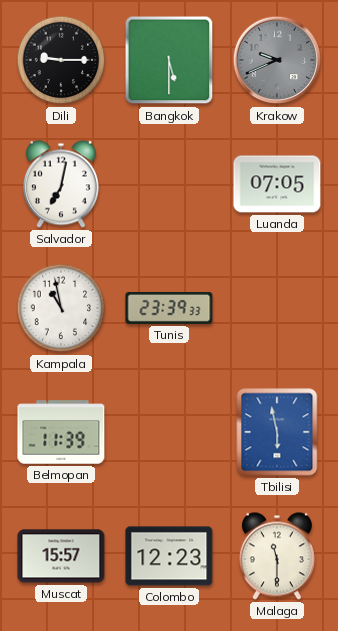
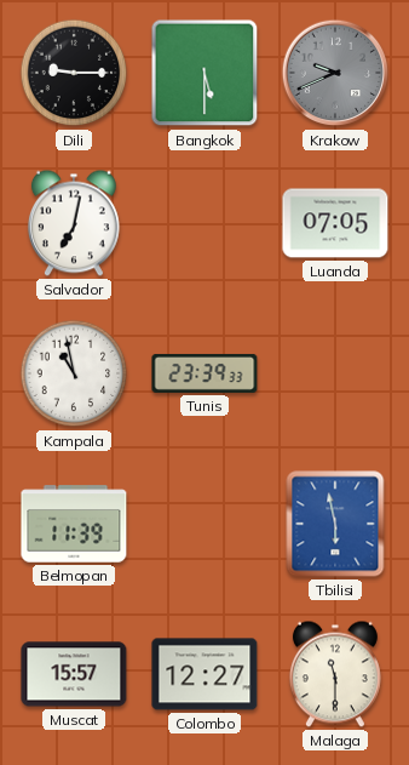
Colombo: 12:23 -> 12:27
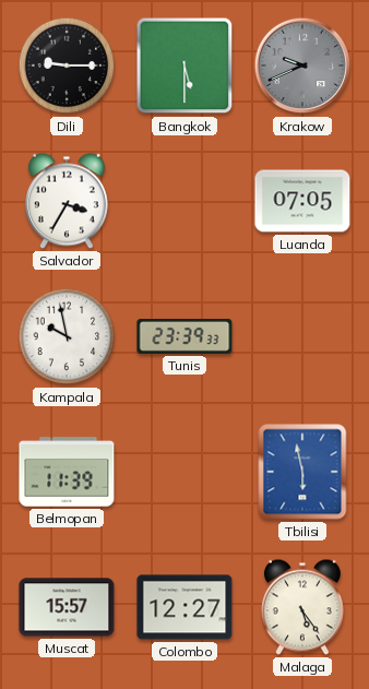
Salvador: 7:02 -> 3:35
Kampala: 10:58 -> 9:58
Malaga: 11:30 -> 5:24
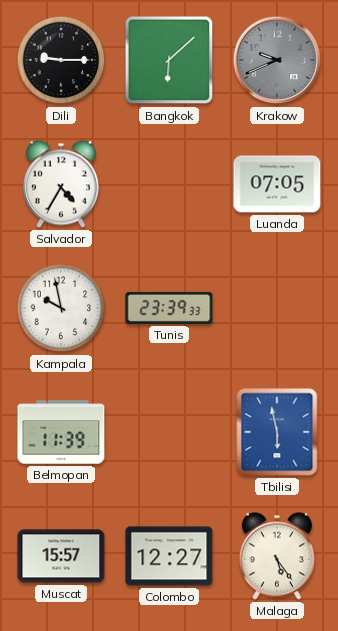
Bangkok: 5:30 -> 6:08
Salvador: 3:35 -> 4:35
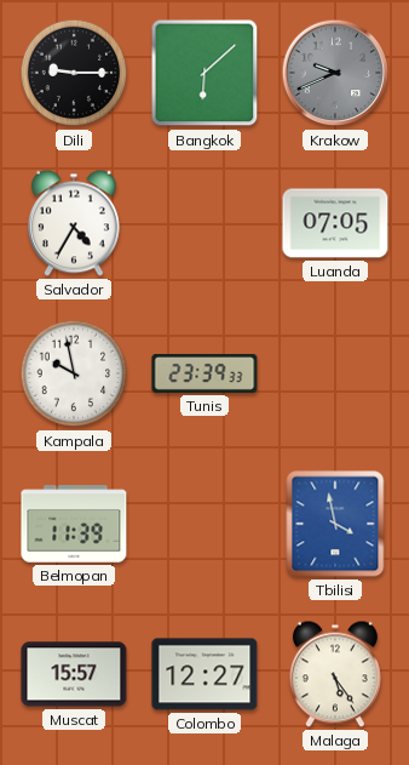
Tbilisi: 5:58 -> 3:58
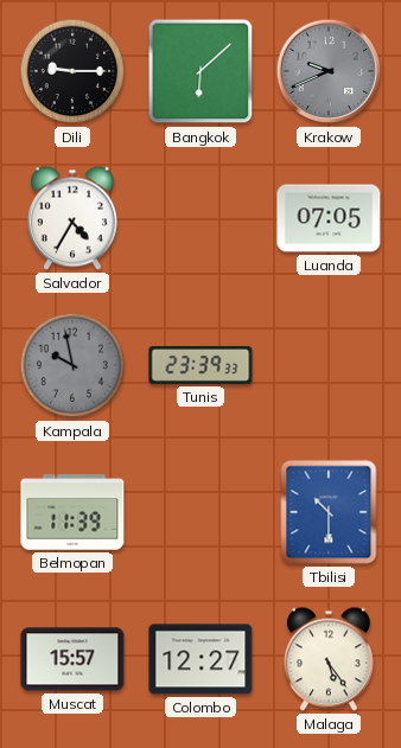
Kampala dial: white -> grey
Tbilisi: 3:58 -> 10:30
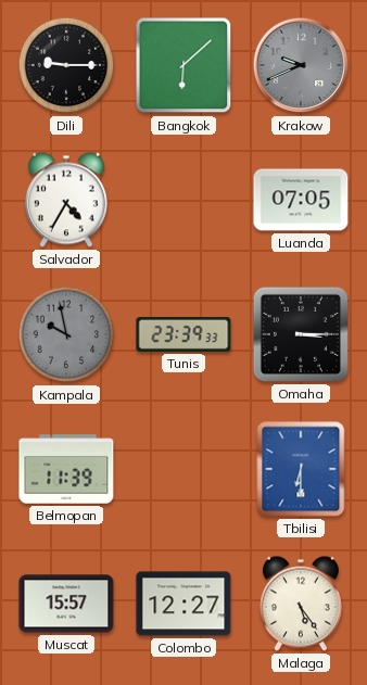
Omaha: none -> 3:15
Tbilisi: 10:30 -> 6:30
